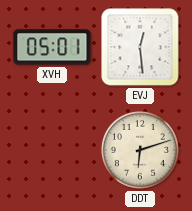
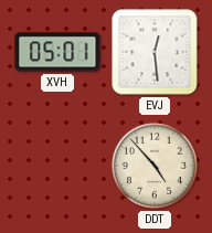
DDT: 6:12 -> 4:53
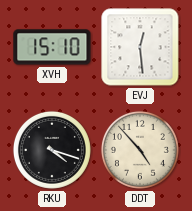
XVH: 05:01 -> 15:10
RKU: none -> 4:18
